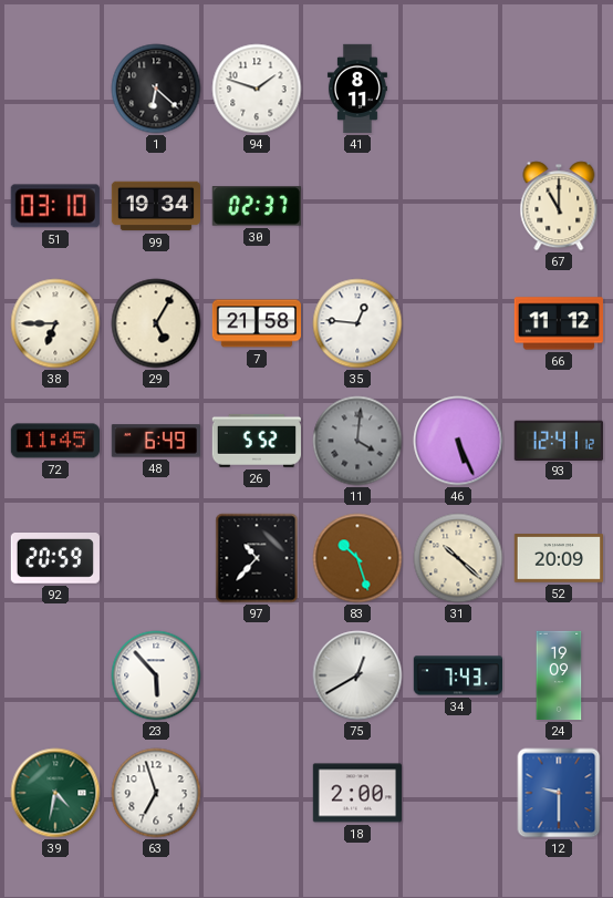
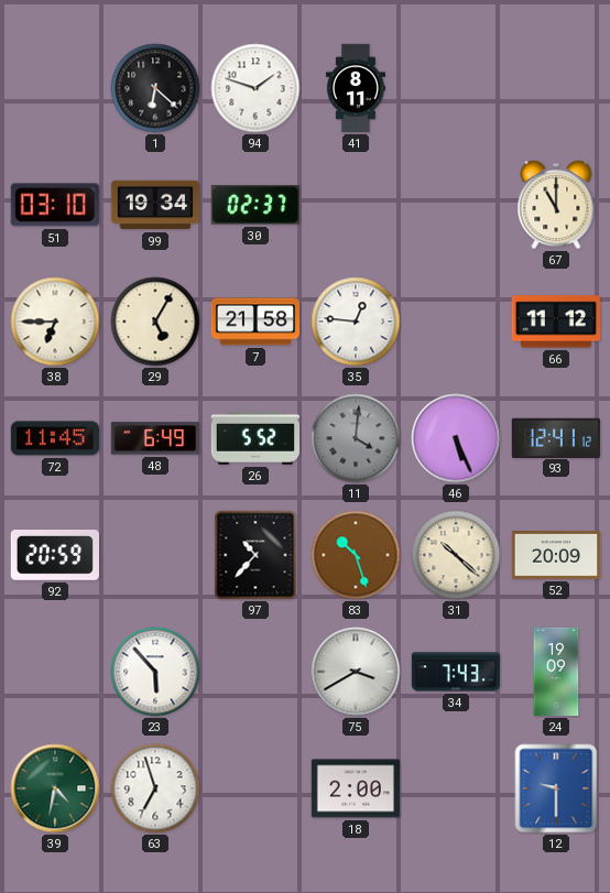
75: 12:40 -> 3:40
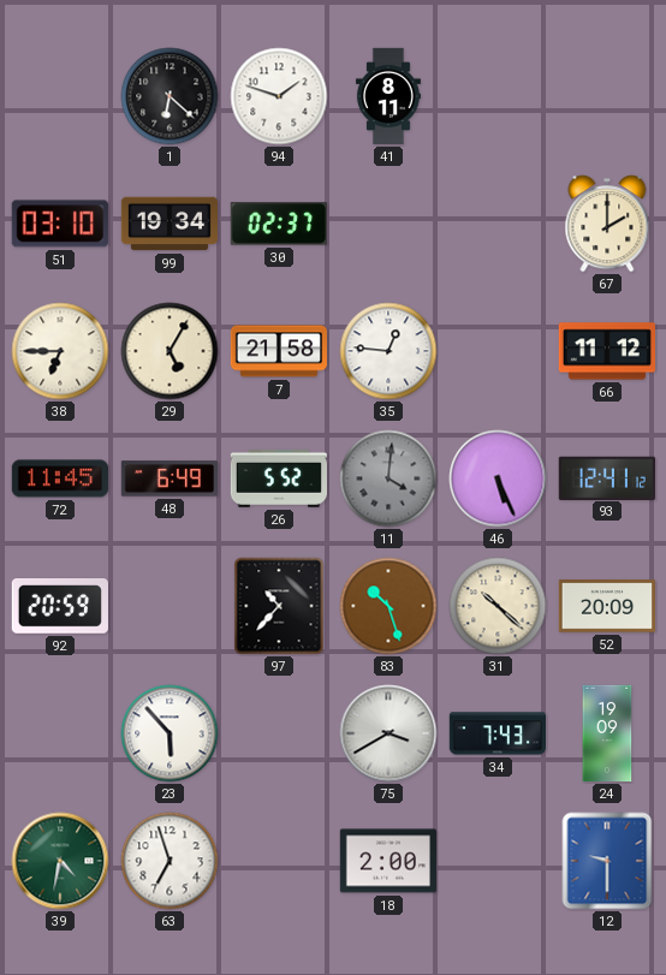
67: 11:00 -> 2:00
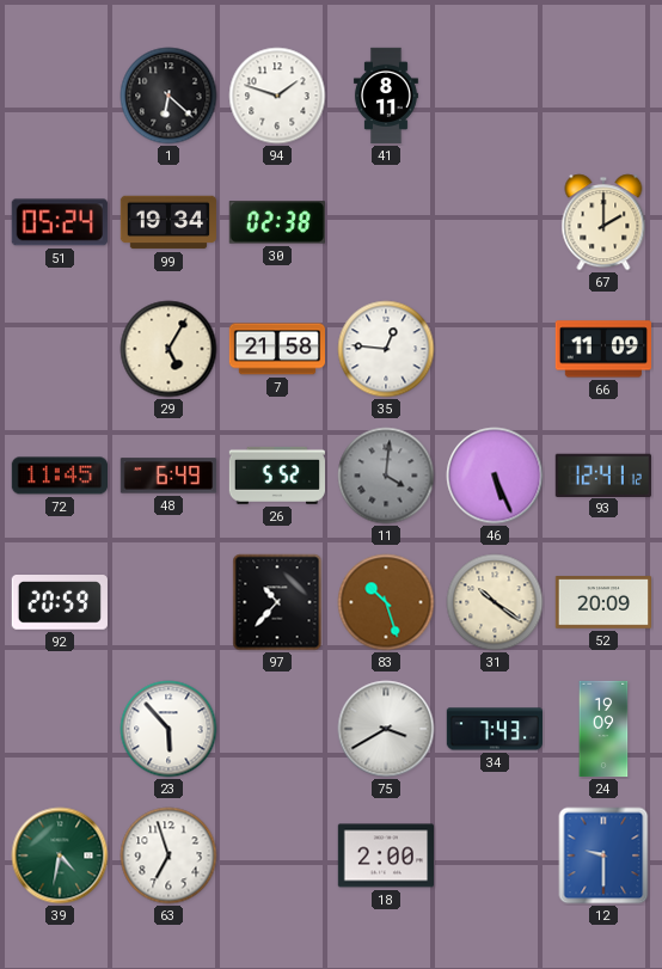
51: 03:10 -> 05:24
30: 02:37 -> 02:38
38: 6:45 -> none
66: 11:12 -> 11:09
31: 10:22 -> 10:21
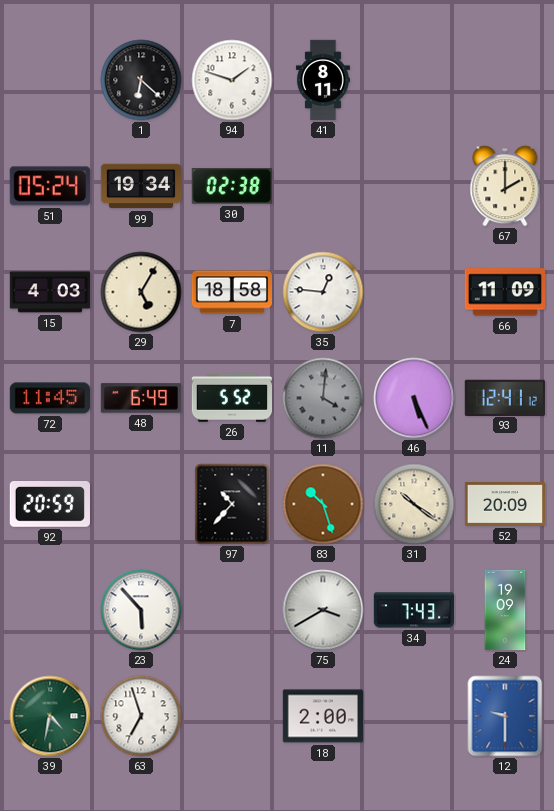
15: none -> 4:03
7: 21:58 -> 18:58
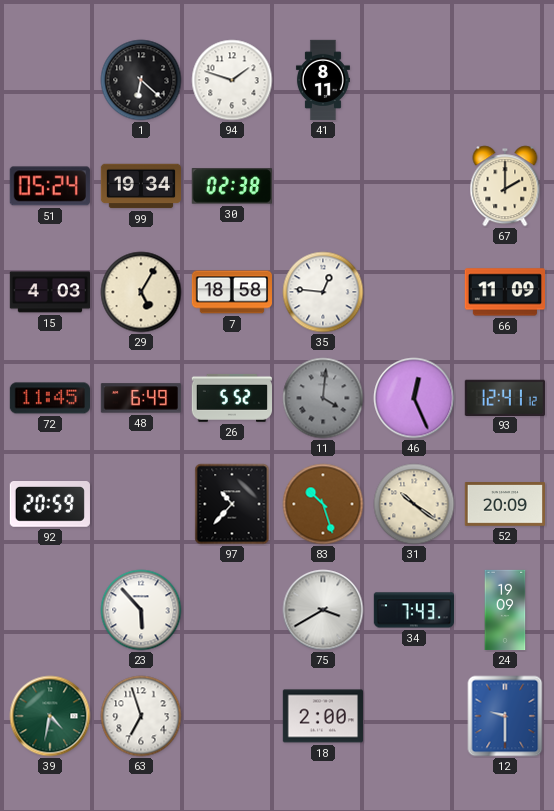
46: 5:26 -> 12:26
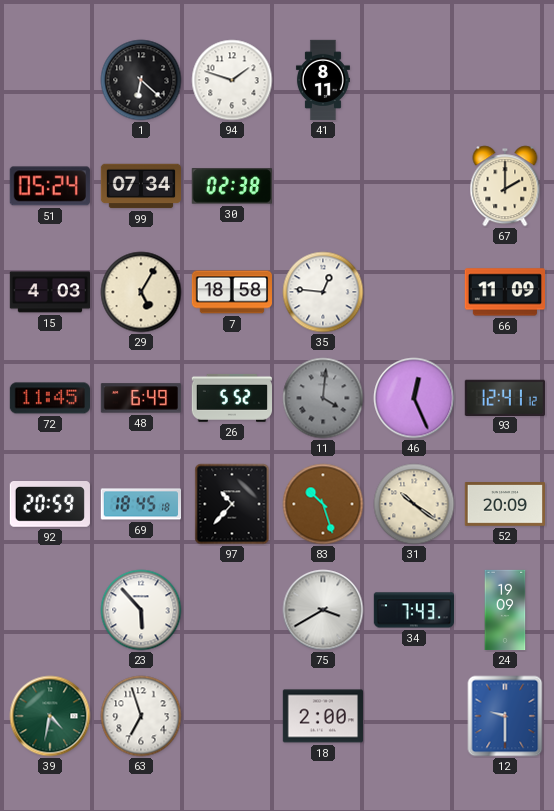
99: 19:34 -> 07:34
69: none -> 18:45
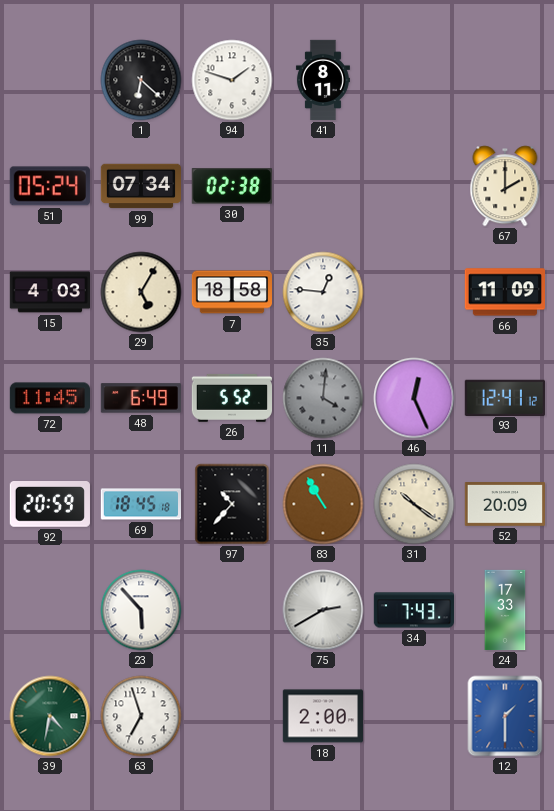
83: 10:27 -> 10:55
75: 3:40 -> 2:40
24: 19:09 -> 17:33
12: 9:30 -> 1:30
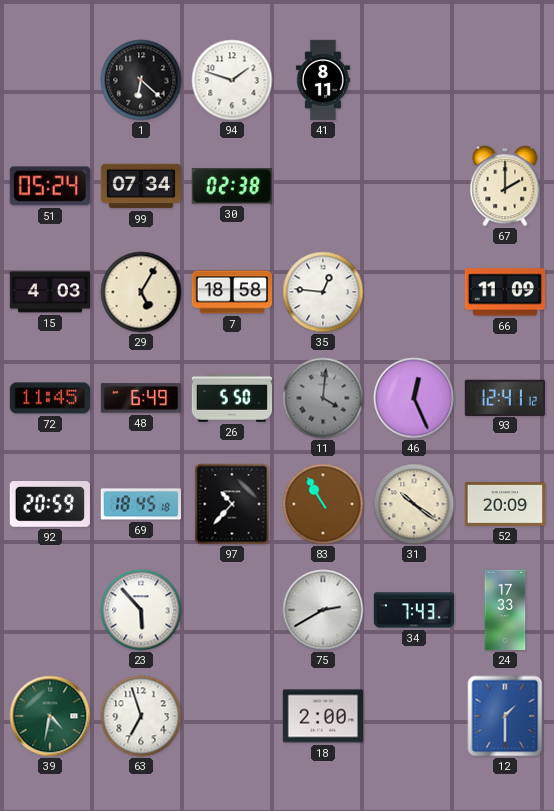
26: 5:52 -> 5:50
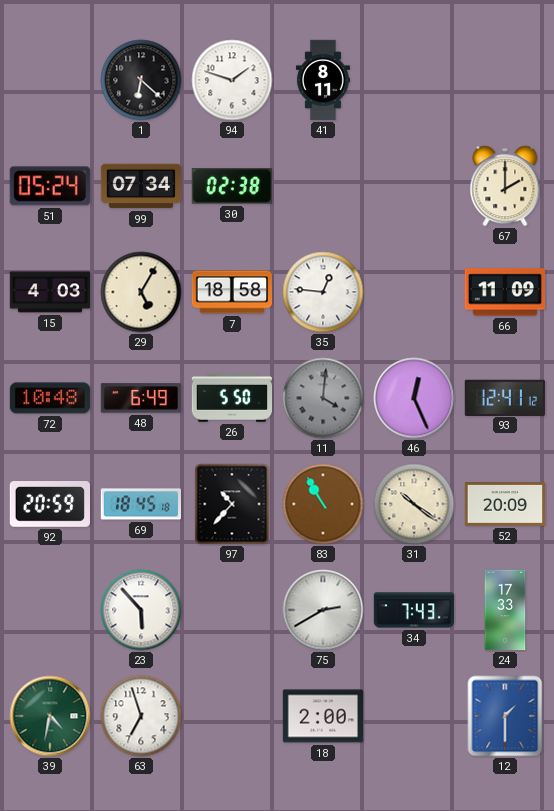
72: 11:45 -> 10:48
